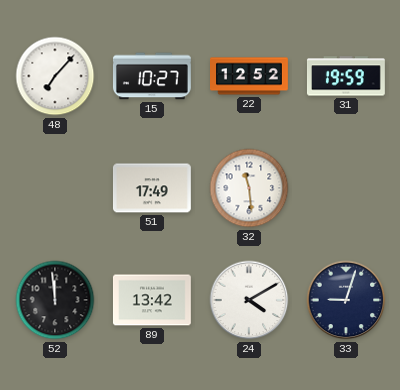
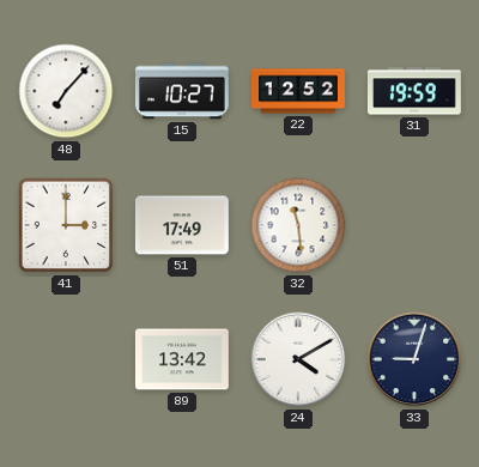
41: none -> 3:00
52: 11:59 -> none
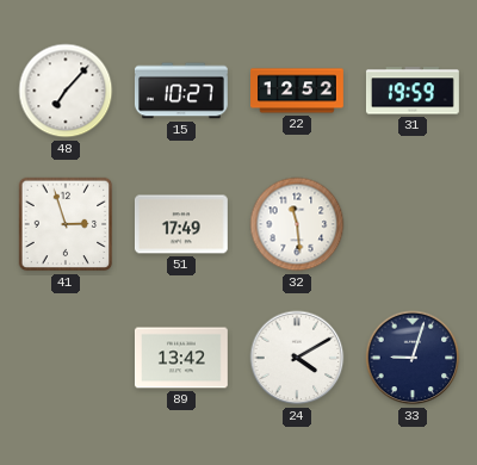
41: 3:00 -> 2:57
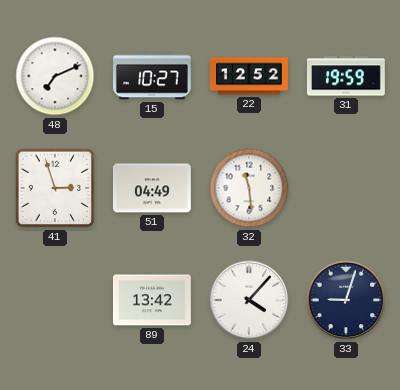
48: 7:07 -> 7:11
51: 17:49 -> 04:49
24: 4:10 -> 4:07
